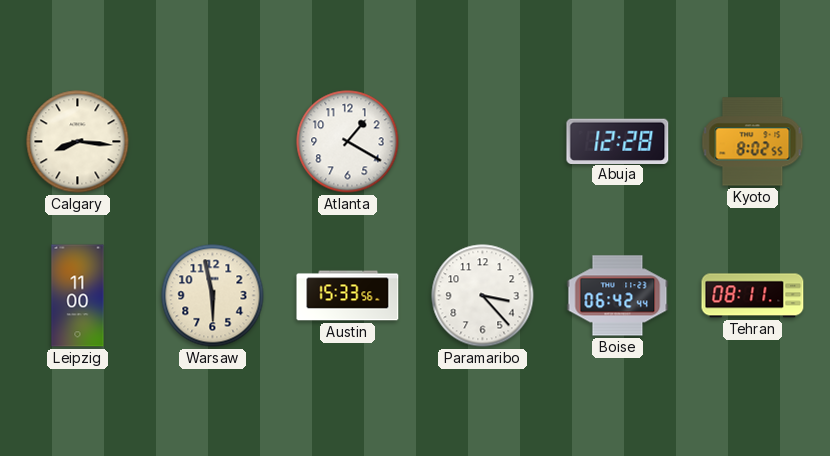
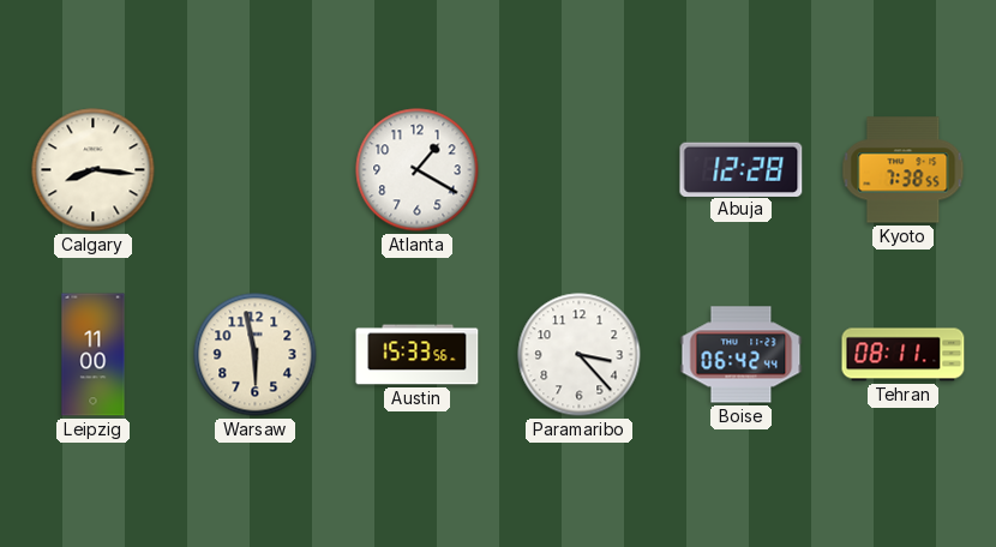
Kyoto: 8:02 -> 7:38
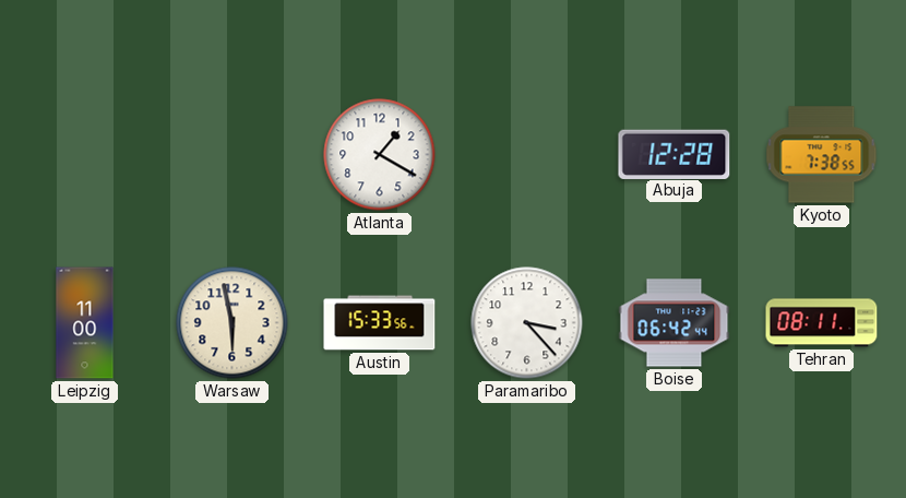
Calgary: 8:16 -> none
